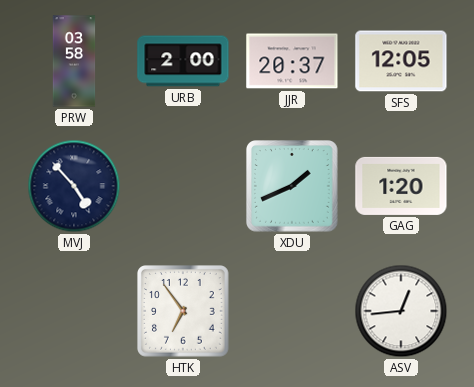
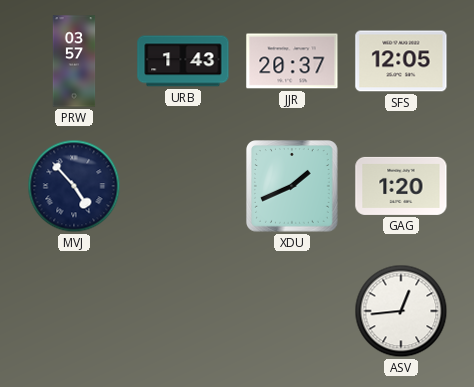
PRW: 03:58 -> 03:57
URB: 2:00 -> 1:43
HTK: 6:54 -> none
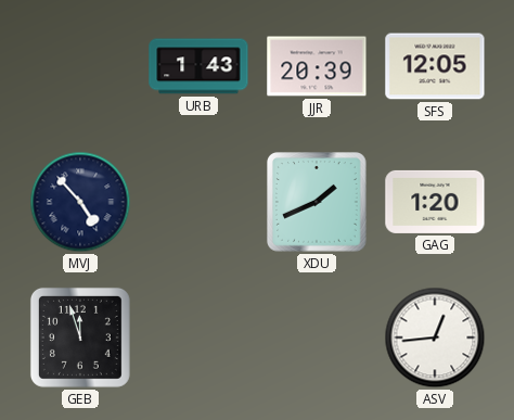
PRW: 03:57 -> none
JJR: 20:37 -> 20:39
GEB: none -> 11:57
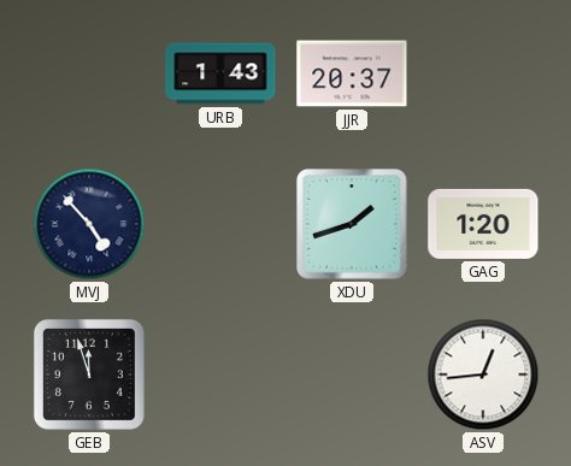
JJR: 20:39 -> 20:37
SFS: 12:05 -> none
XDU: 1:41 -> 1:42
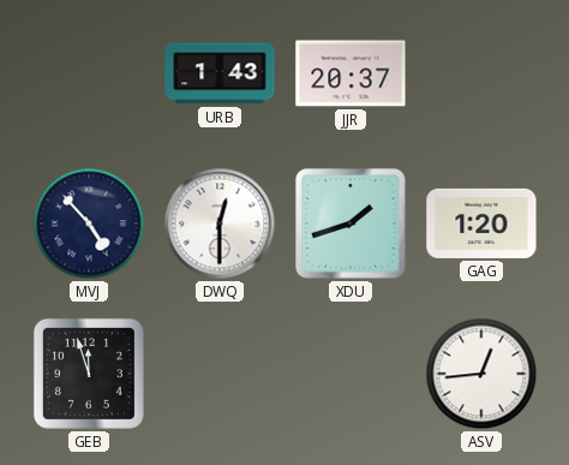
DWQ: none -> 12:30
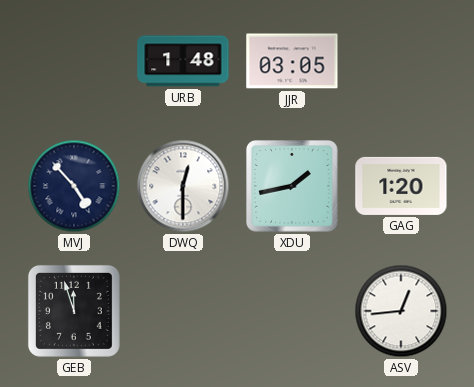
URB: 1:43 -> 1:48
JJR: 20:37 -> 03:05
XDU: 1:42 -> 1:43
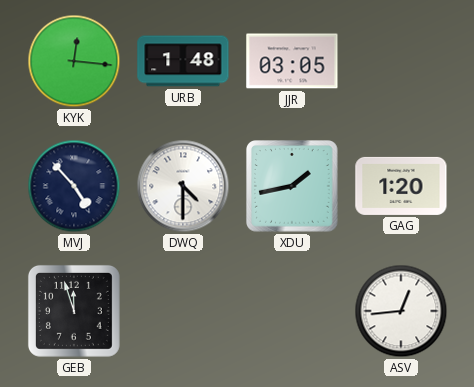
KYK: none -> 12:16
DWQ: 12:30 -> 4:30
